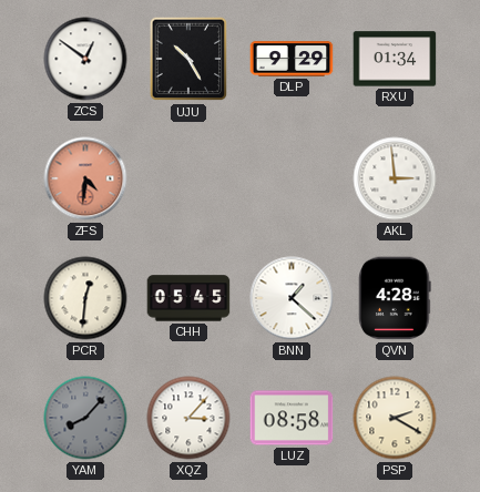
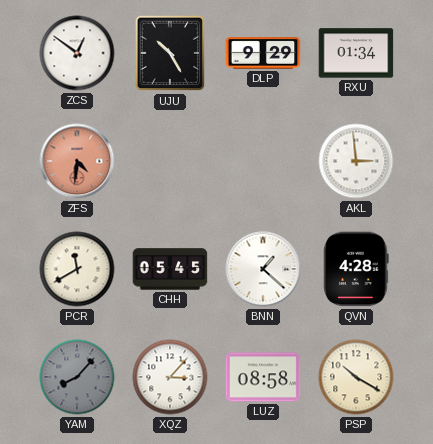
PCR: 12:31 -> 11:40
PSP: 2:20 -> 10:20
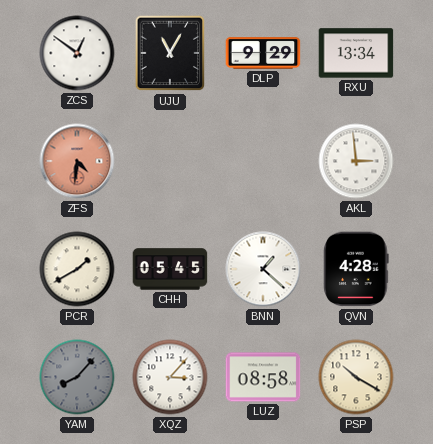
UJU: 10:25 -> 11:05
RXU: 01:34 -> 13:34
PCR: 11:40 -> 1:40
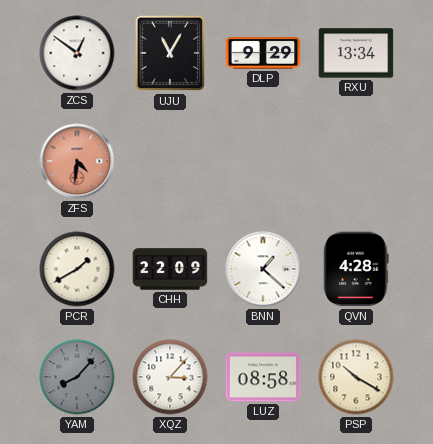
AKL: 2:59 -> none
CHH: 05:45 -> 22:09
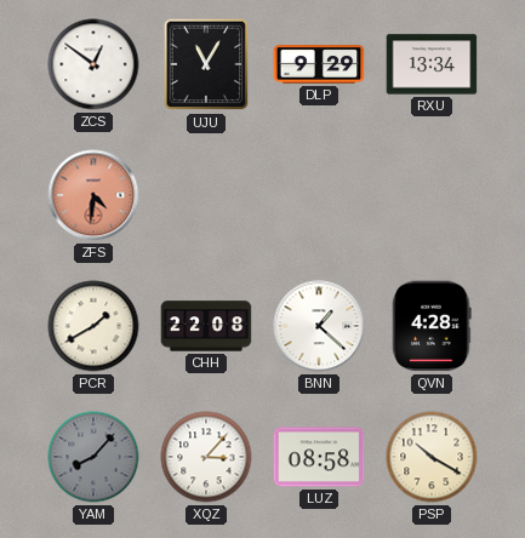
CHH: 22:09 -> 22:08
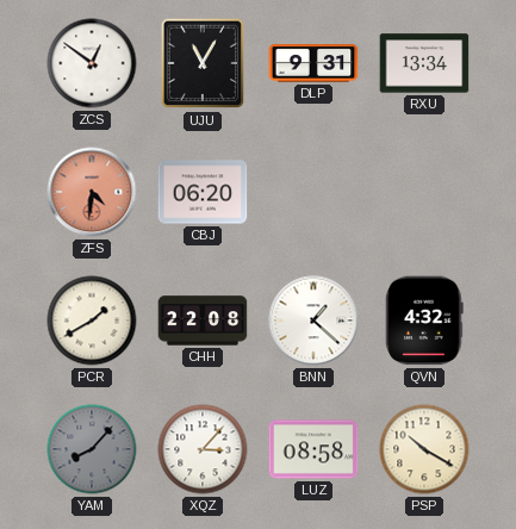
DLP: 9:29 -> 9:31
CBJ: none -> 06:20
QVN: 4:28 -> 4:32
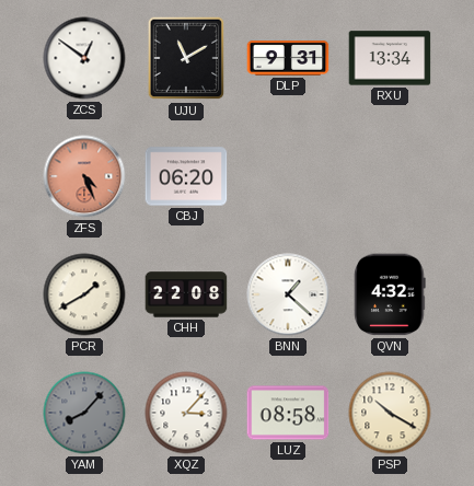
UJU: 11:05 -> 11:10
ZFS: 4:31 -> 4:26
